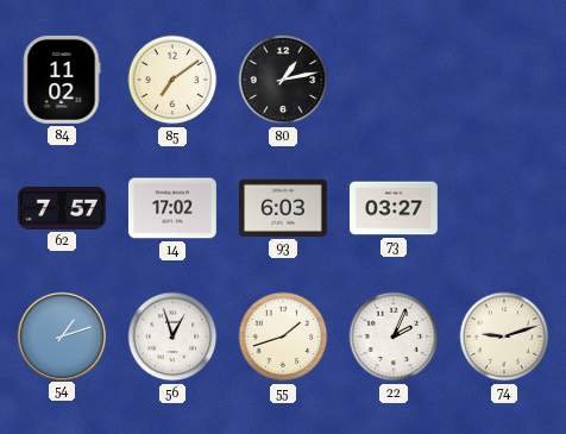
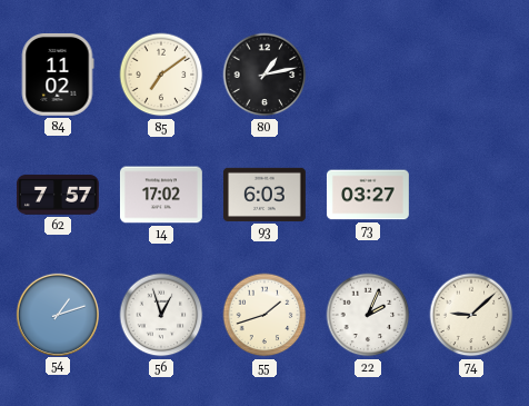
74: 9:12 -> 9:08
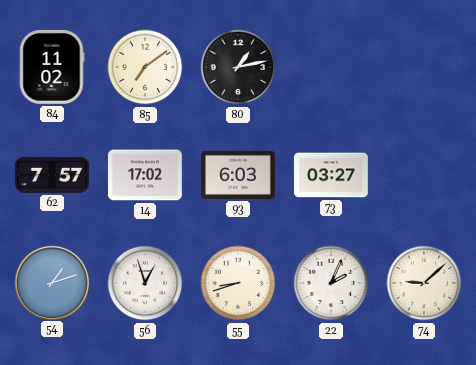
55: 1:42 -> 8:42
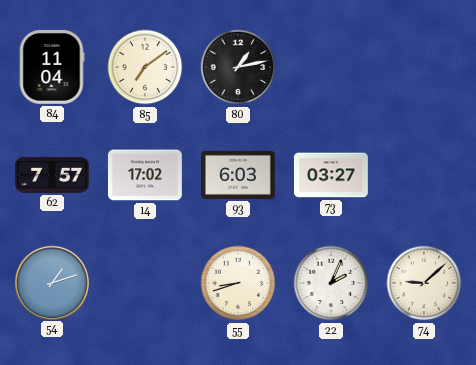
84: 11:02 -> 11:04
56: 12:57 -> none
